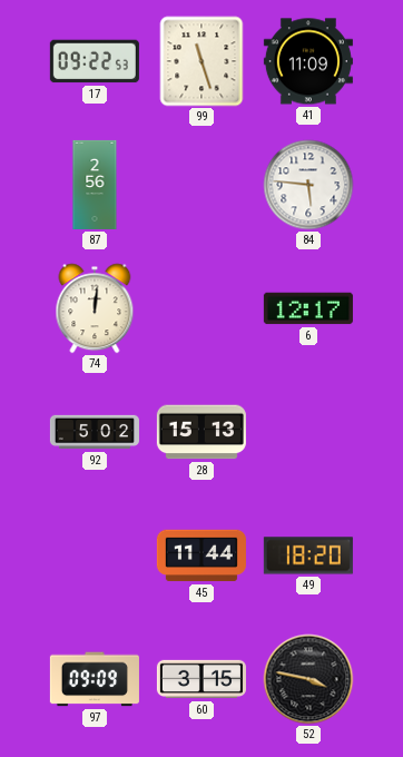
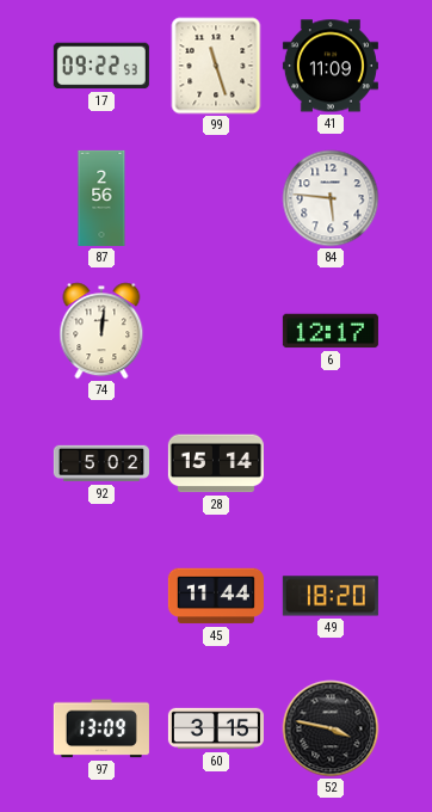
28: 15:13 -> 15:14
97: 09:09 -> 13:09
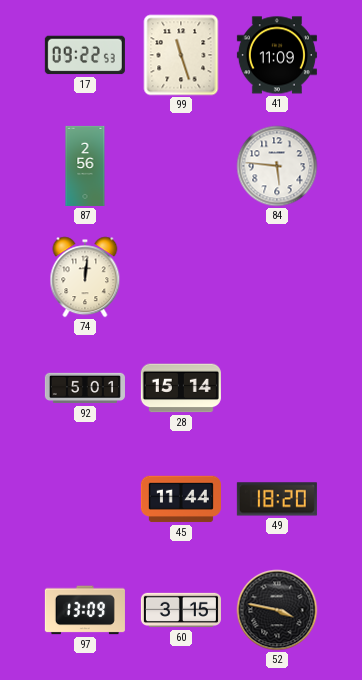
6: 12:17 -> none
92: 5:02 -> 5:01
